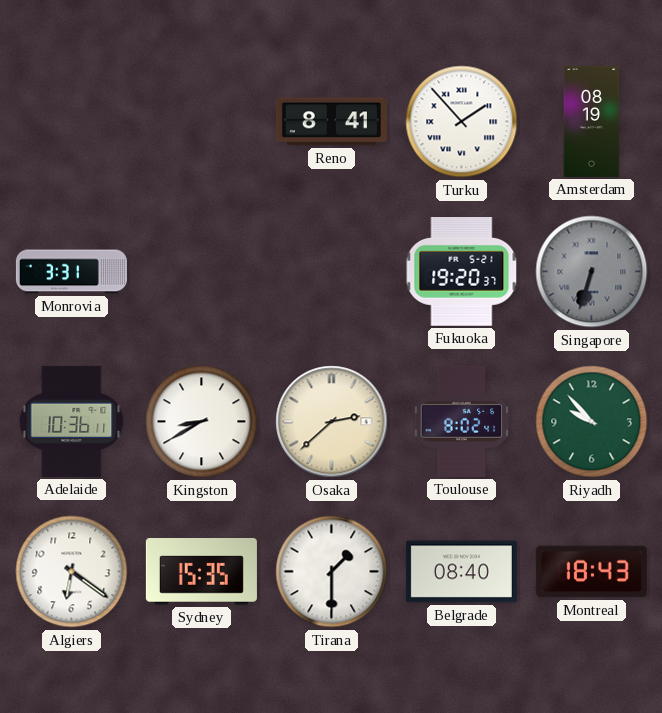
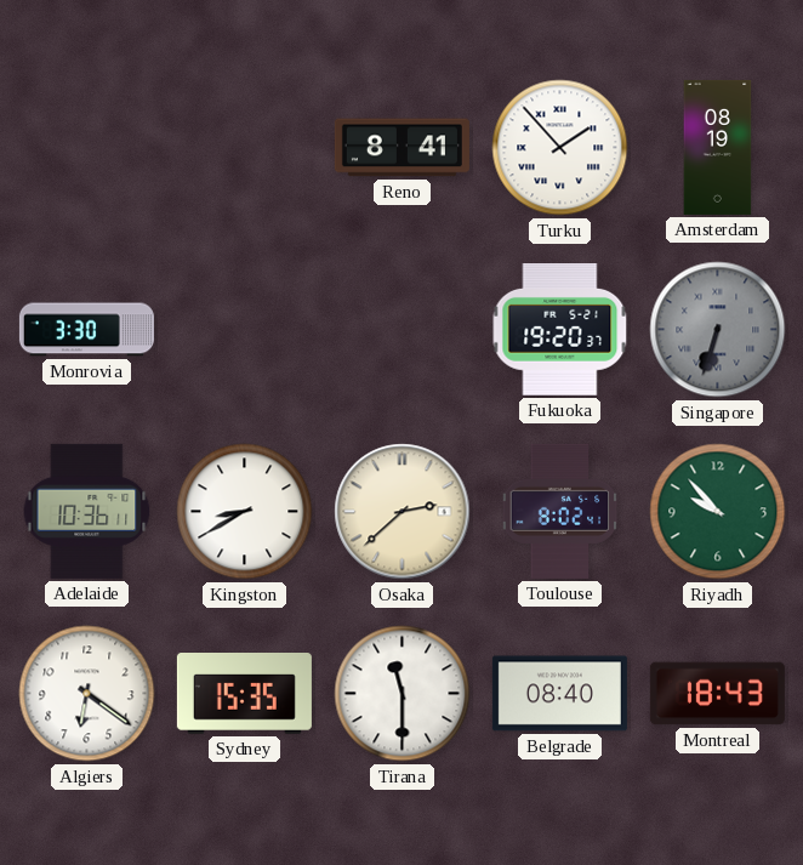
Monrovia: 3:31 -> 3:30
Tirana: 1:30 -> 11:30
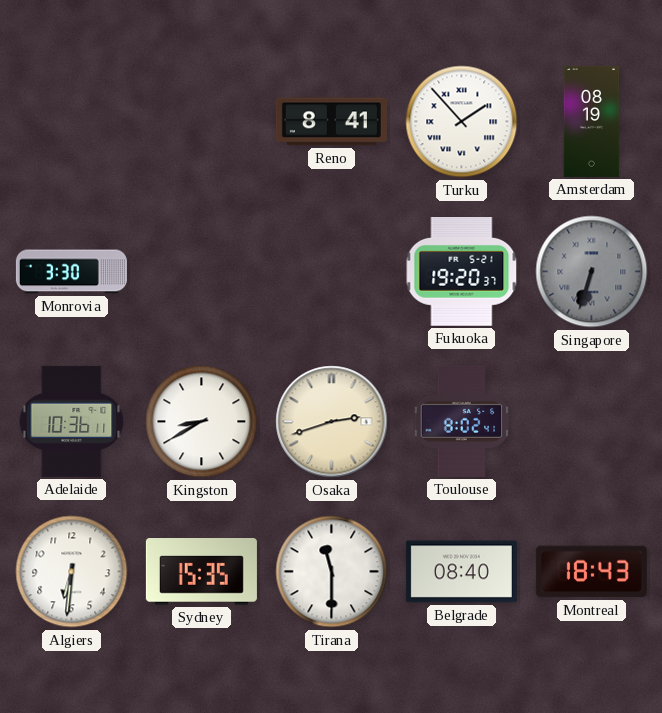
Osaka: 2:38 -> 2:42
Riyadh: 9:53 -> none
Algiers: 6:21 -> 6:31
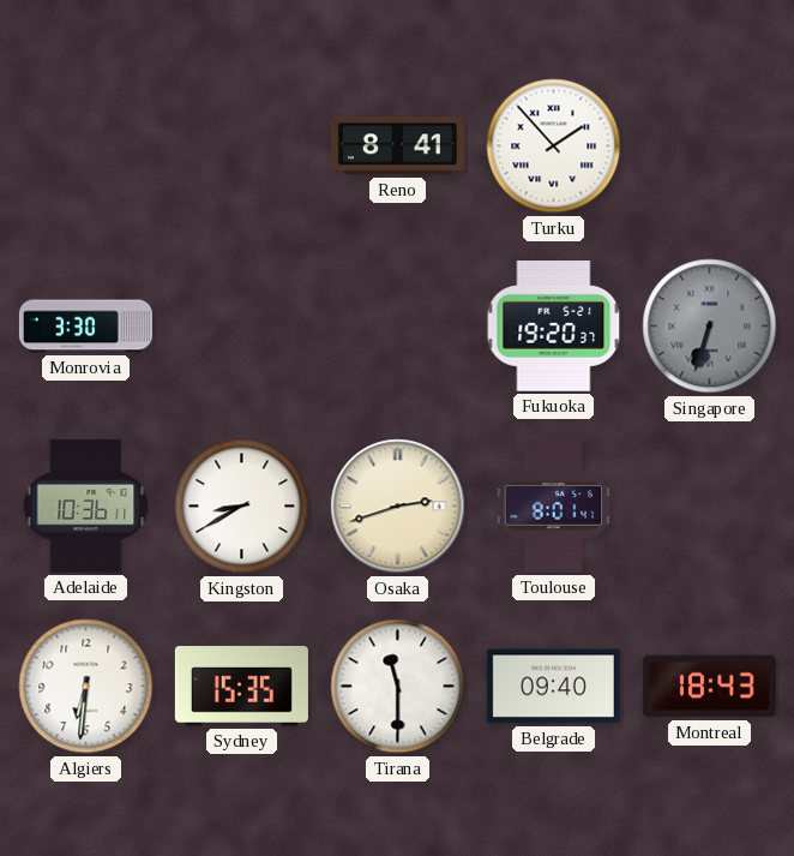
Amsterdam: 08:19 -> none
Toulouse: 8:02 -> 8:01
Belgrade: 08:40 -> 09:40
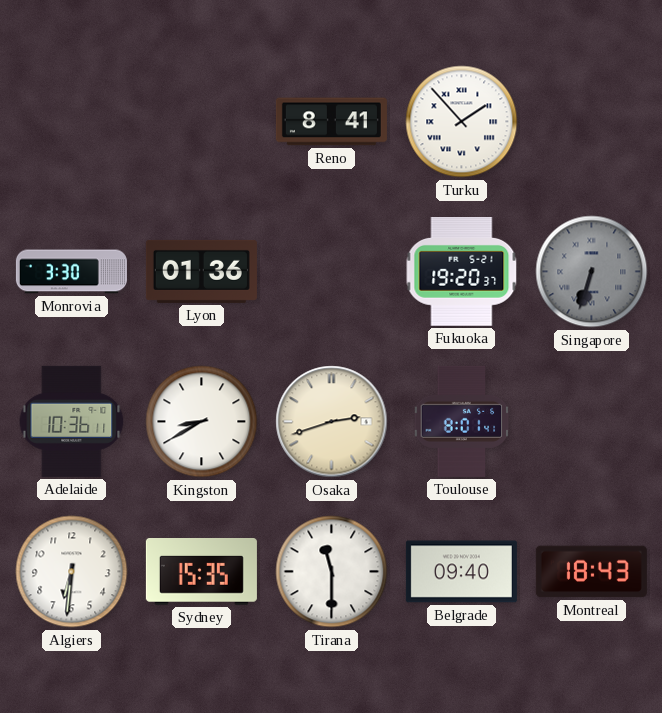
Lyon: none -> 01:36
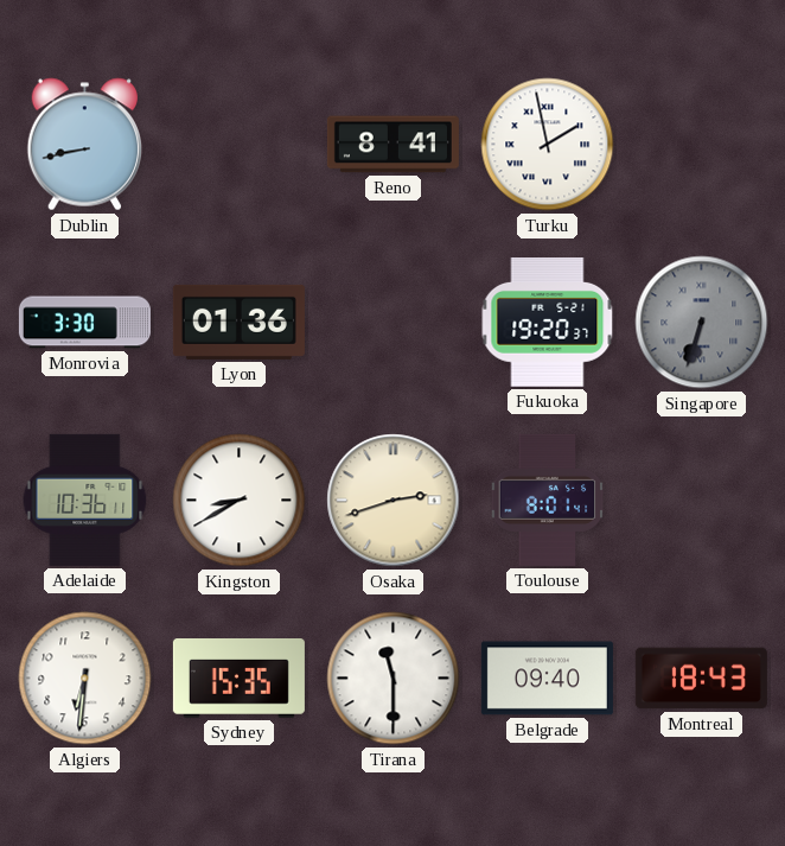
Dublin: none -> 8:43
Turku: 1:53 -> 1:58
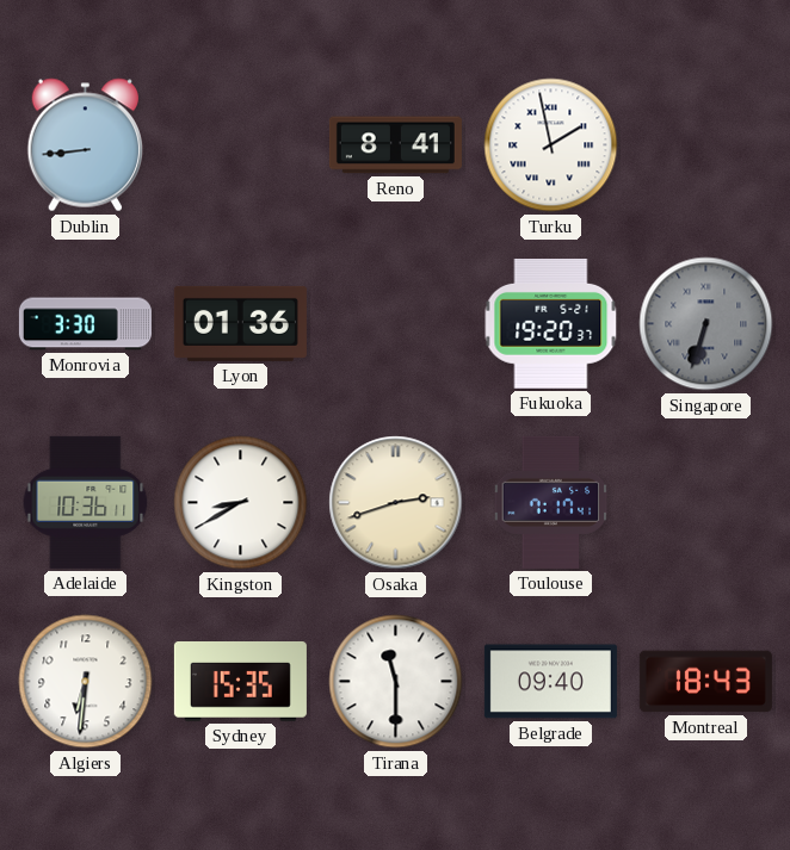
Dublin: 8:43 -> 8:44
Toulouse: 8:01 -> 7:17
